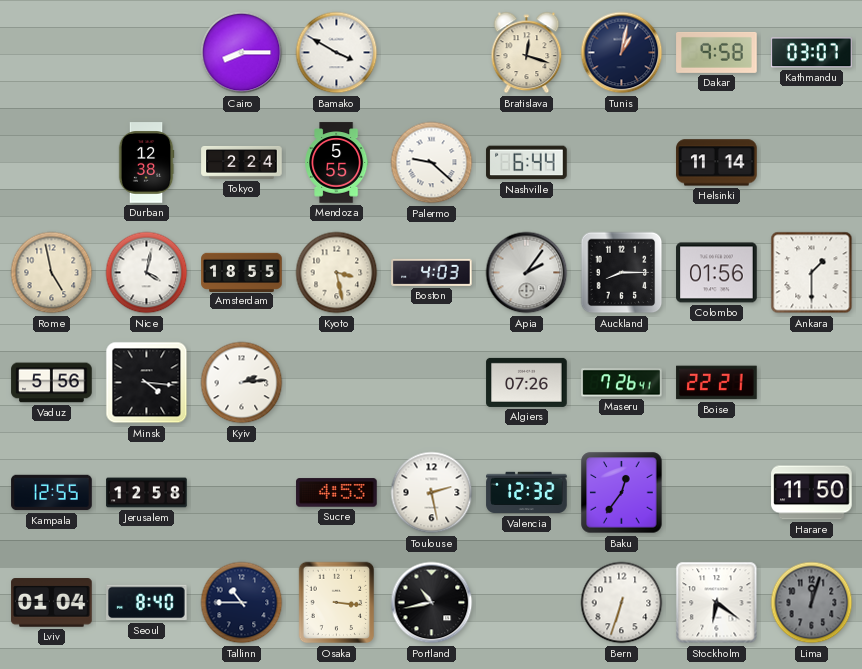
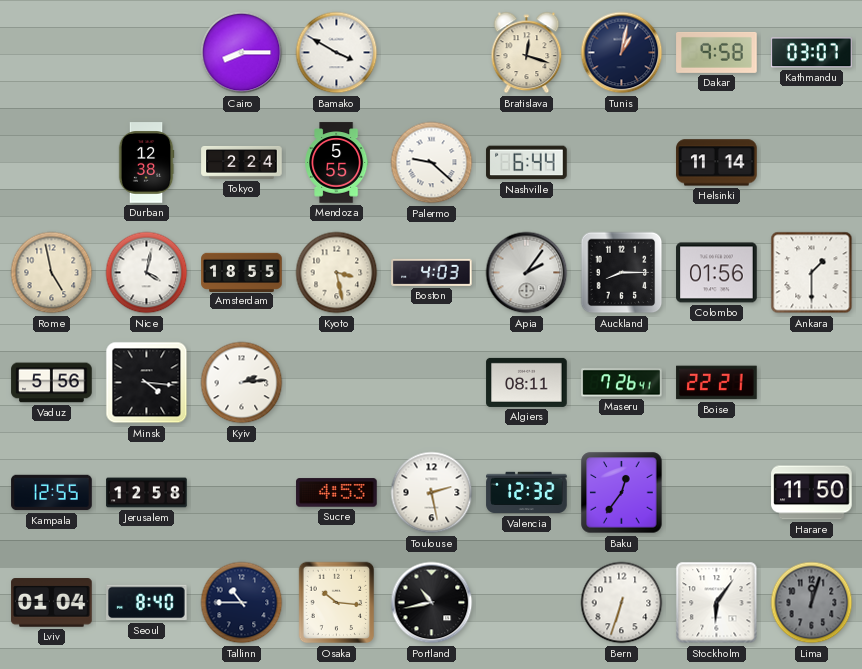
Algiers: 07:26 -> 08:11
Osaka: 3:16 -> 10:16
Stockholm: 6:21 -> 6:06
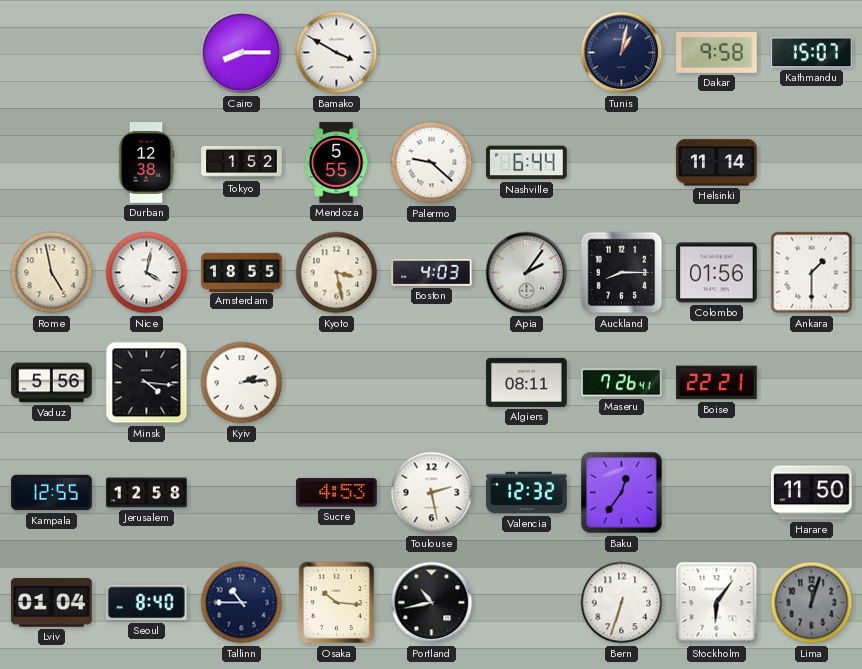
Bratislava: 12:18 -> none
Kathmandu: 03:07 -> 15:07
Tokyo: 2:24 -> 1:52
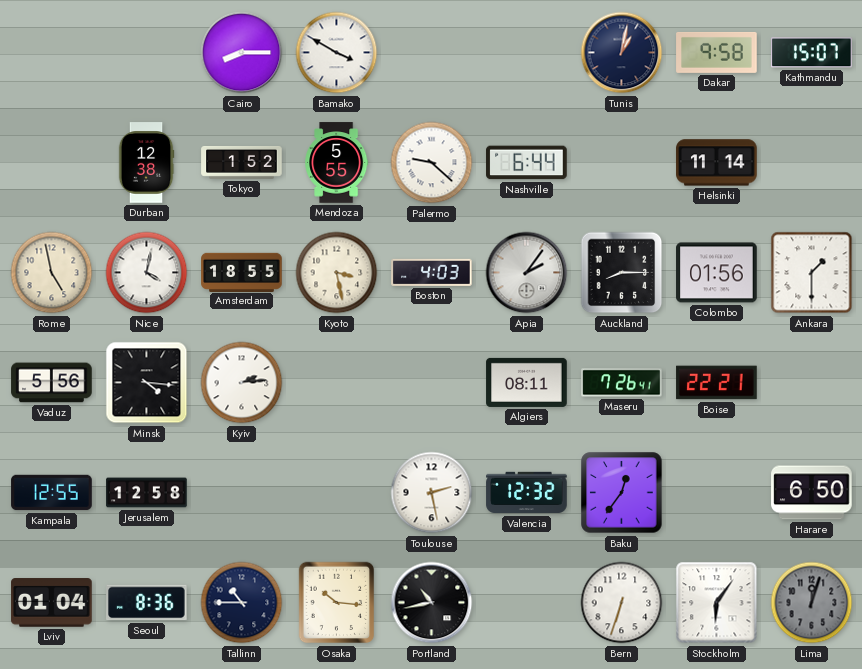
Sucre: 4:53 -> none
Harare: 11:50 -> 6:50
Seoul: 8:40 -> 8:36
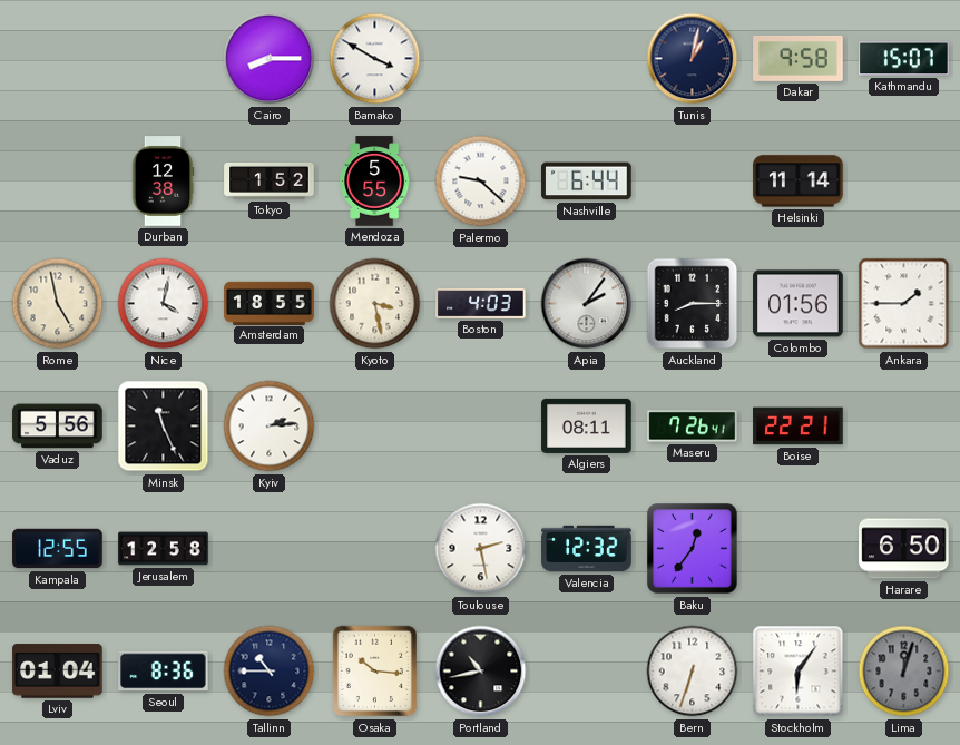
Ankara: 1:30 -> 1:45
Minsk: 4:16 -> 11:26
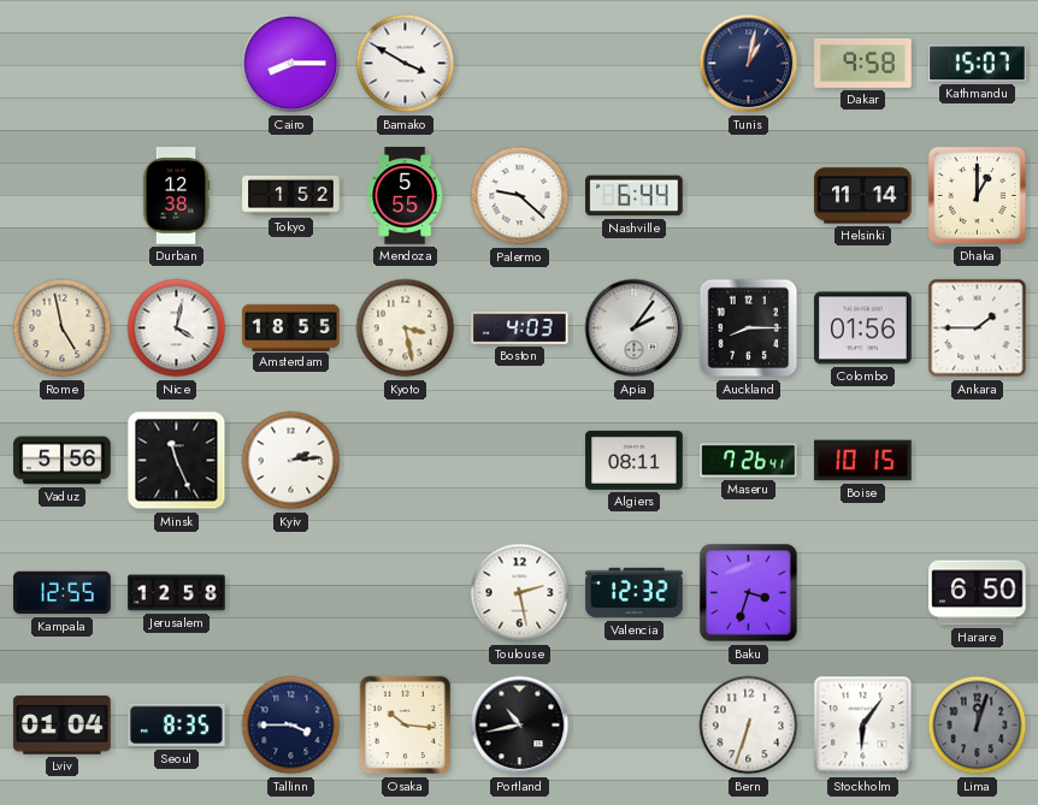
Dhaka: none -> 1:00
Boise: 22:21 -> 10:15
Baku: 12:36 -> 3:33
Seoul: 8:36 -> 8:35
Tallinn: 10:45 -> 3:45
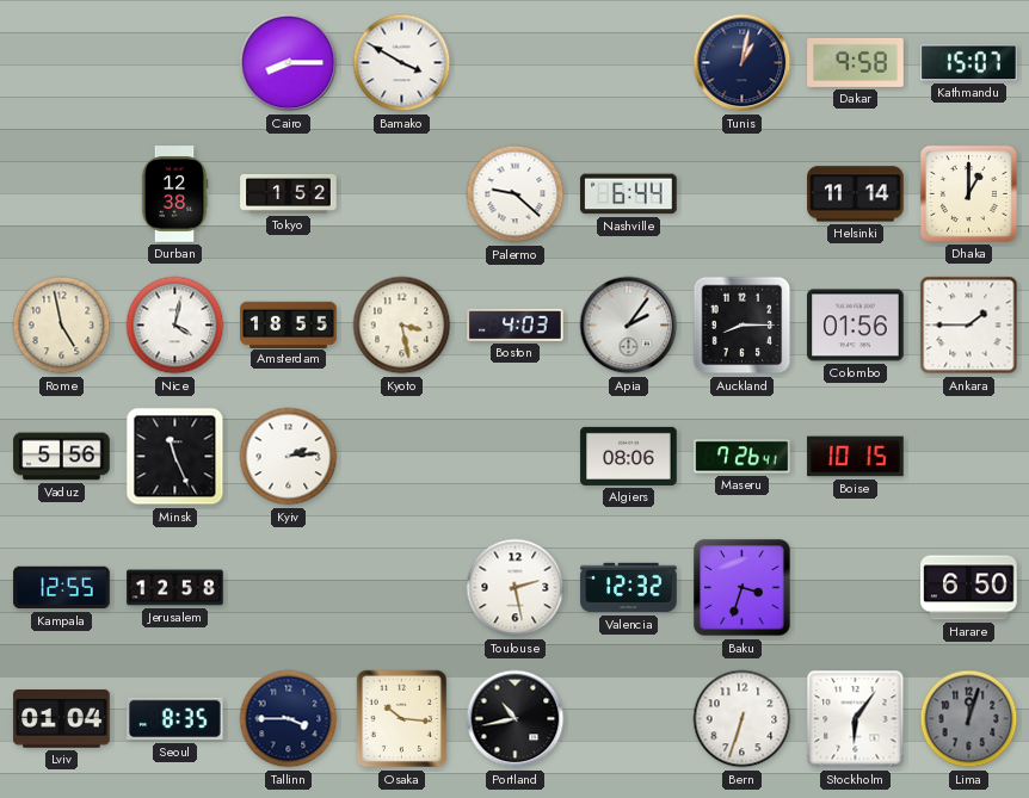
Mendoza: 5:55 -> none
Algiers: 08:11 -> 08:06
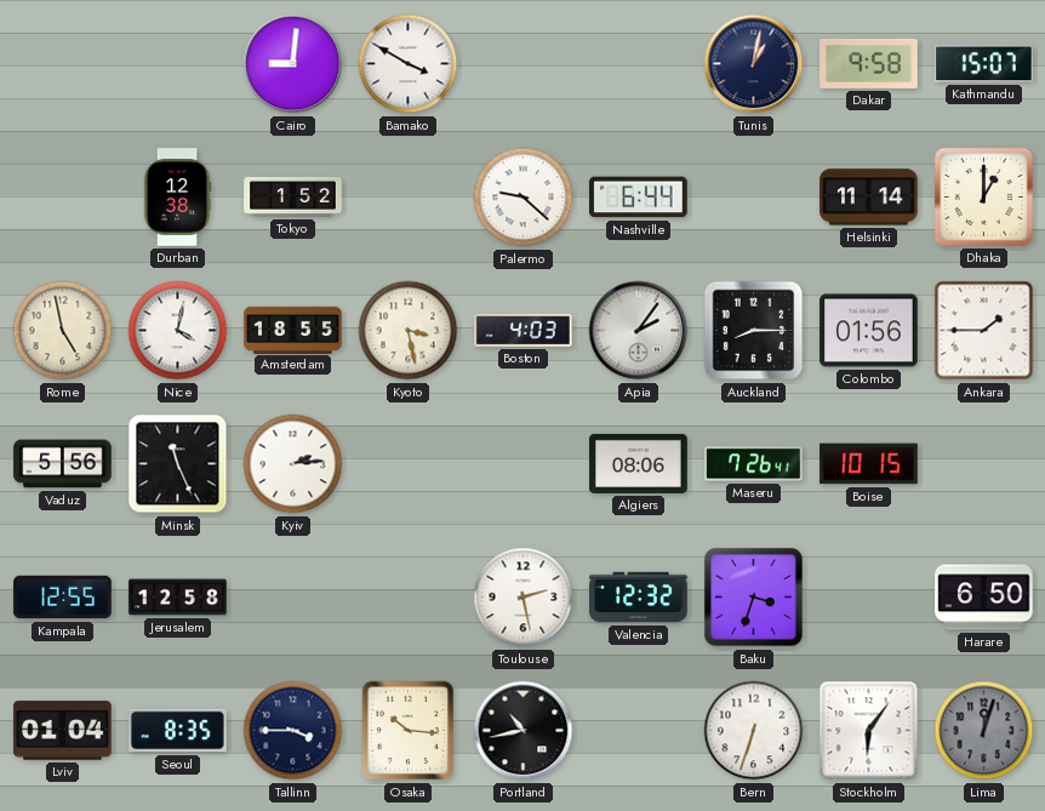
Cairo: 8:15 -> 9:01
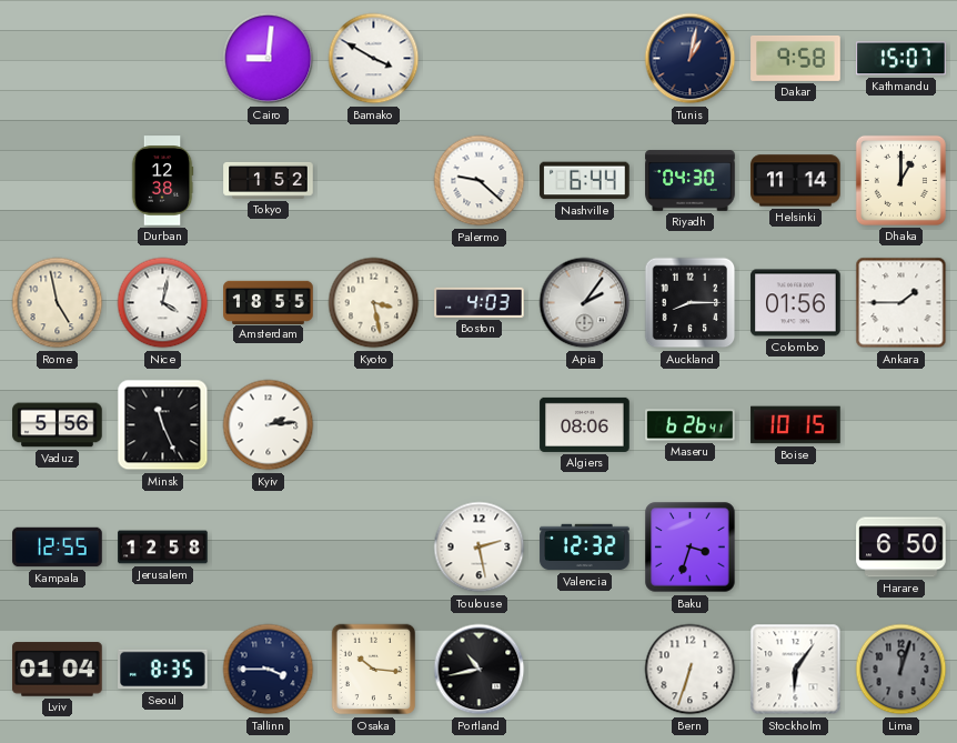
Riyadh: none -> 04:30
Maseru: 7:26 -> 6:26
